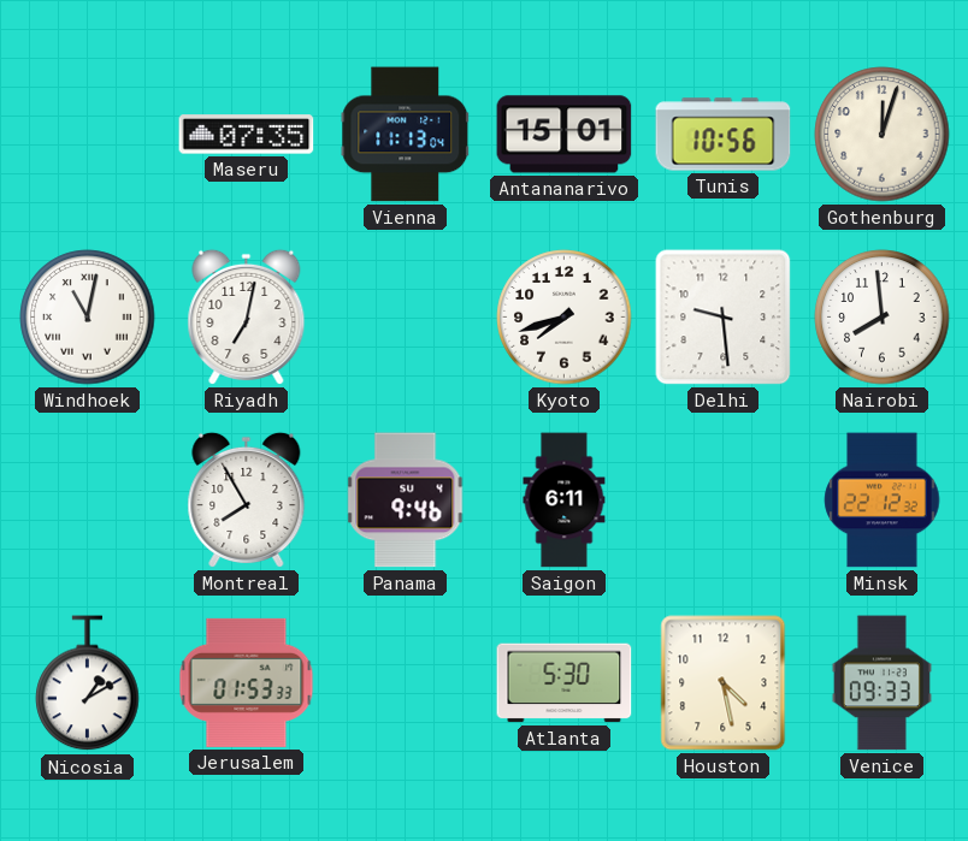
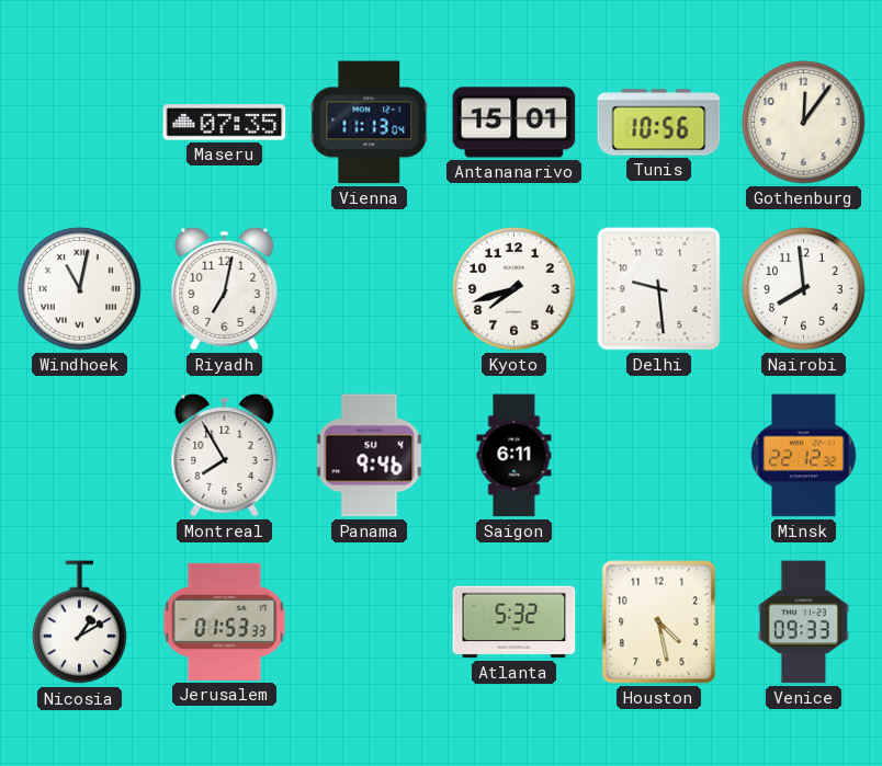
Gothenburg: 12:03 -> 12:06
Atlanta: 5:30 -> 5:32
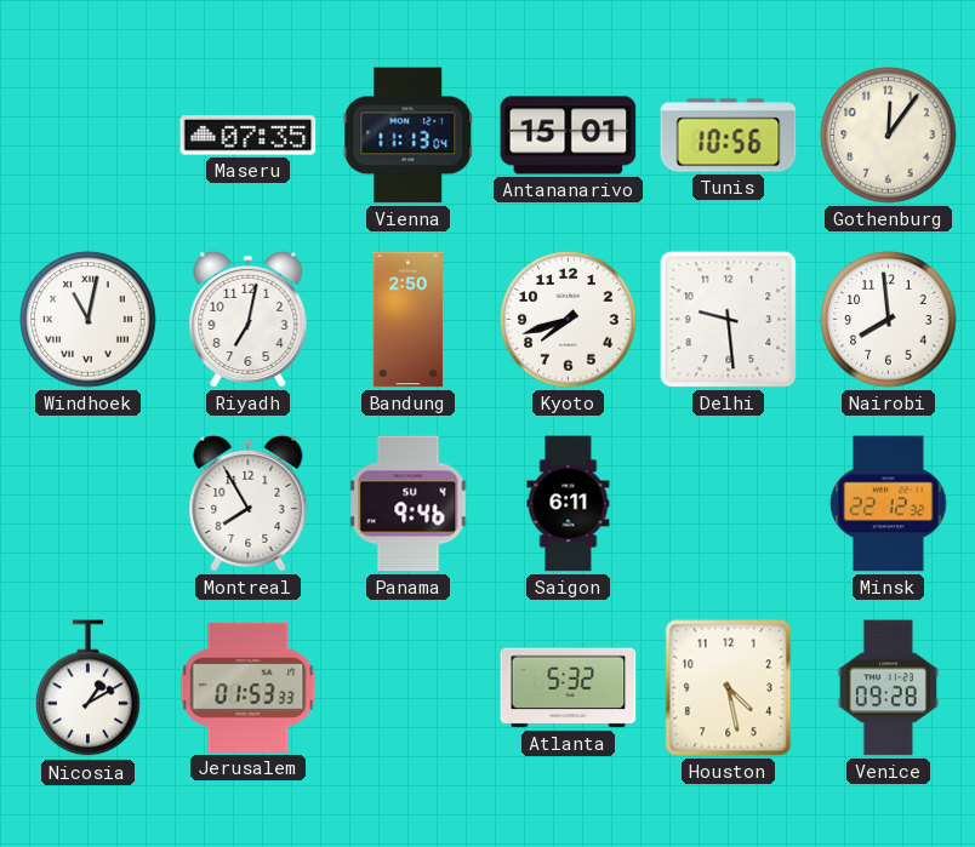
Bandung: none -> 2:50
Venice: 09:33 -> 09:28
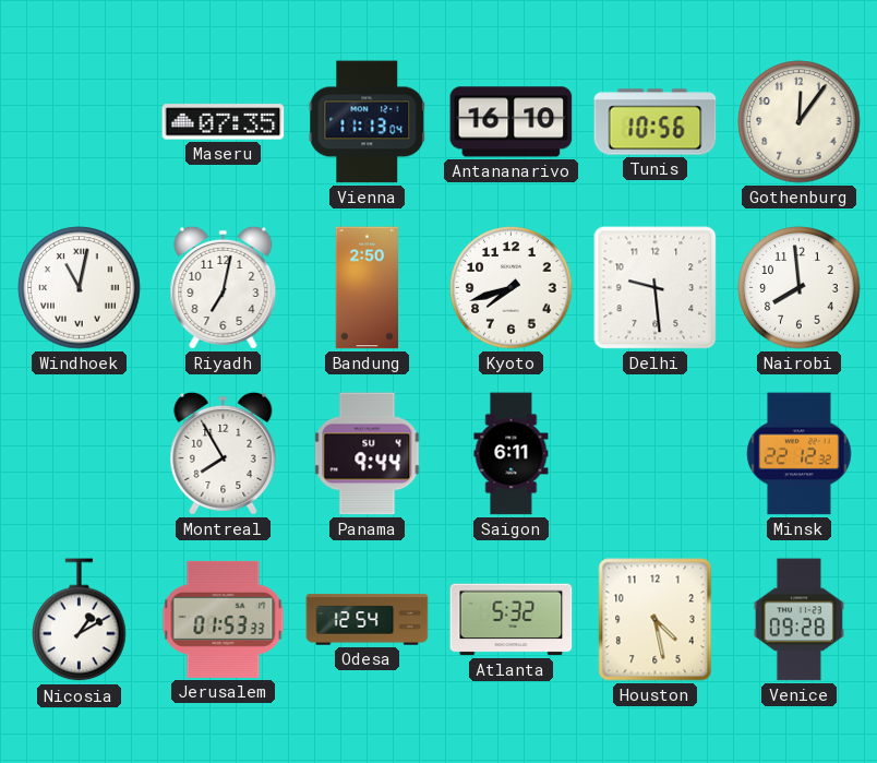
Antananarivo: 15:01 -> 16:10
Panama: 9:46 -> 9:44
Odesa: none -> 12:54
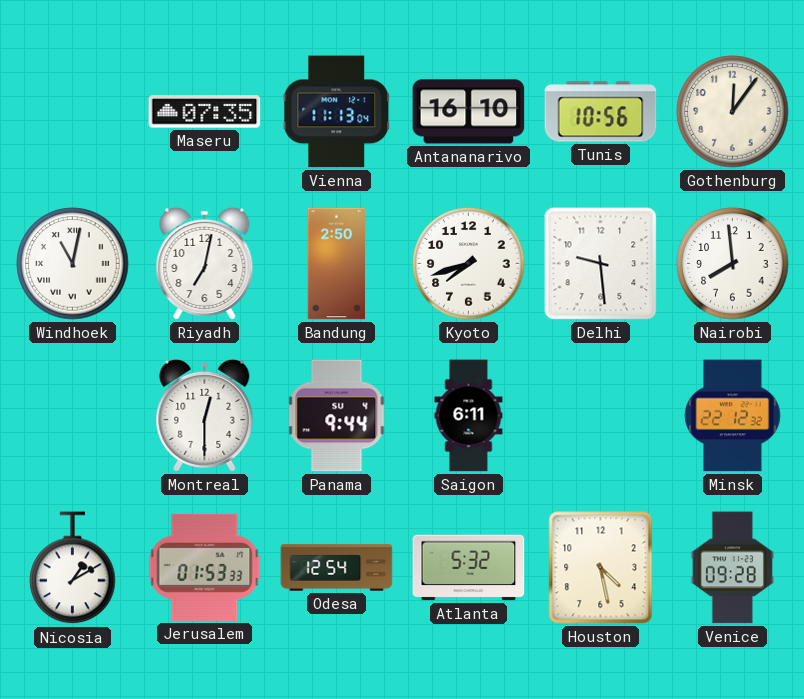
Montreal: 7:55 -> 12:30
